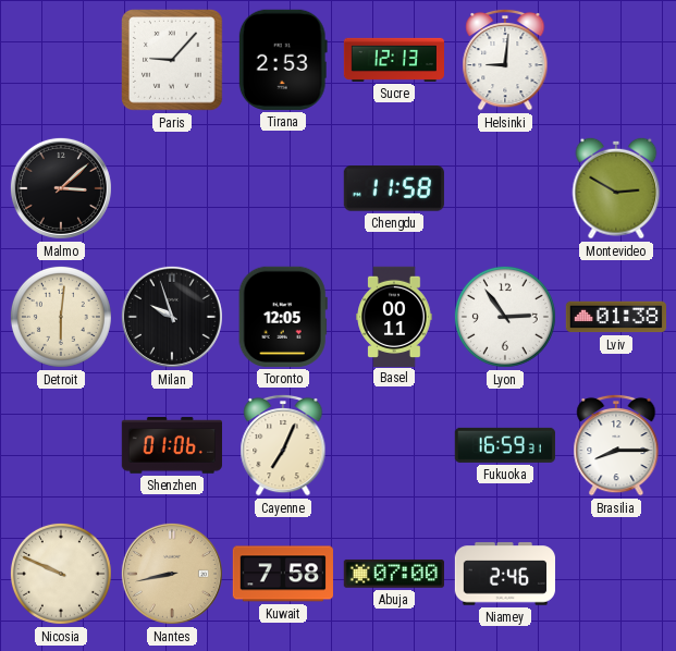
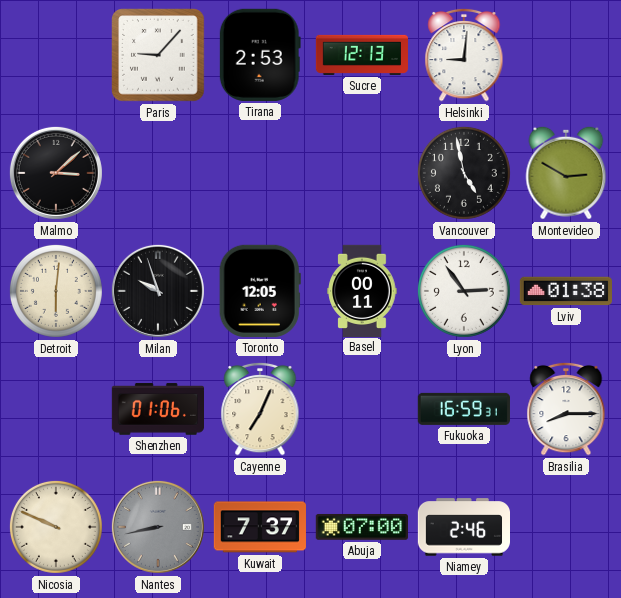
Chengdu: 11:58 -> none
Vancouver: none -> 4:58
Nantes dial: champagne -> grey
Kuwait: 7:58 -> 7:37
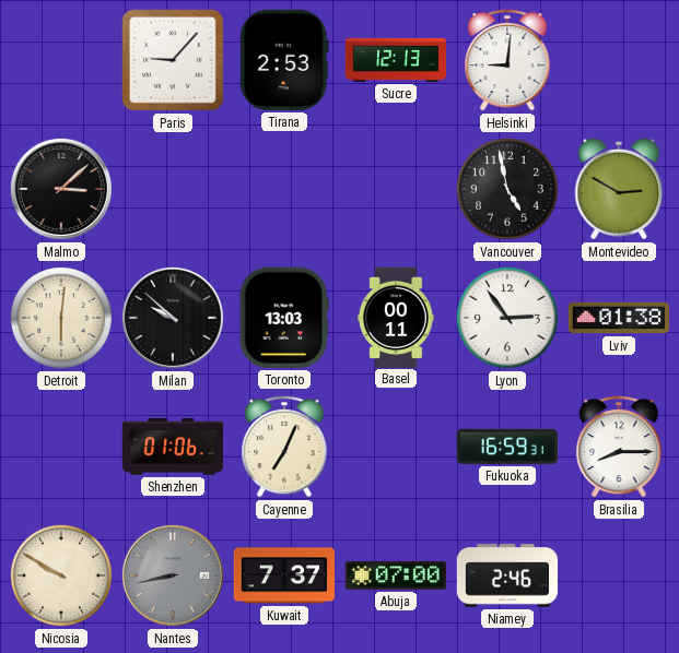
Milan: 9:57 -> 9:52
Toronto: 12:05 -> 13:03
Nicosia: 9:49 -> 9:50
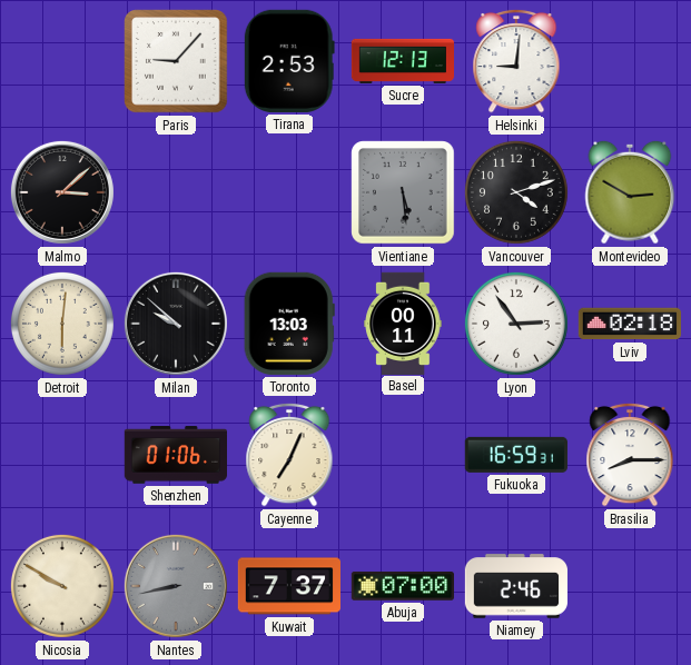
Vientiane: none -> 5:29
Vancouver: 4:58 -> 4:12
Lviv: 01:38 -> 02:18
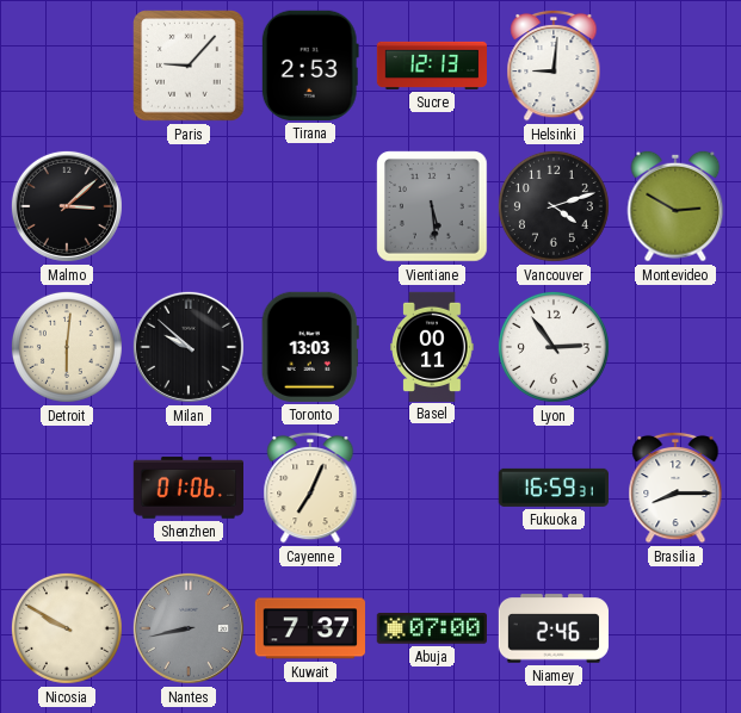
Lviv: 02:18 -> none
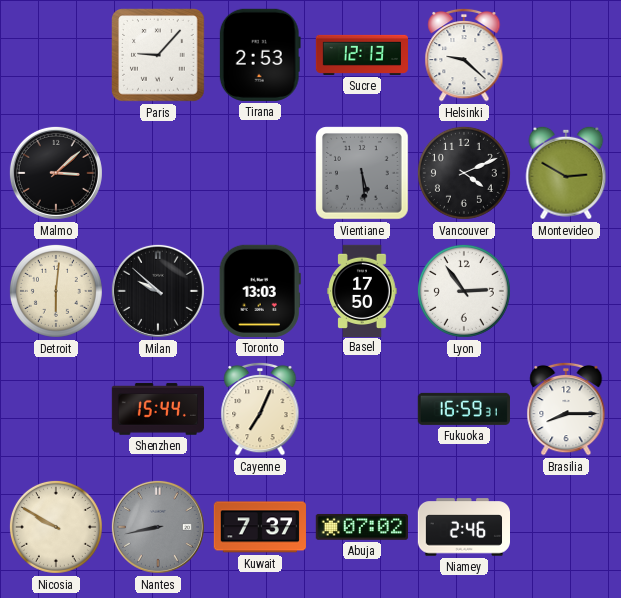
Helsinki: 9:01 -> 9:22
Vancouver: 4:12 -> 4:11
Basel: 00:11 -> 17:50
Shenzhen: 01:06 -> 15:44
Abuja: 07:00 -> 07:02
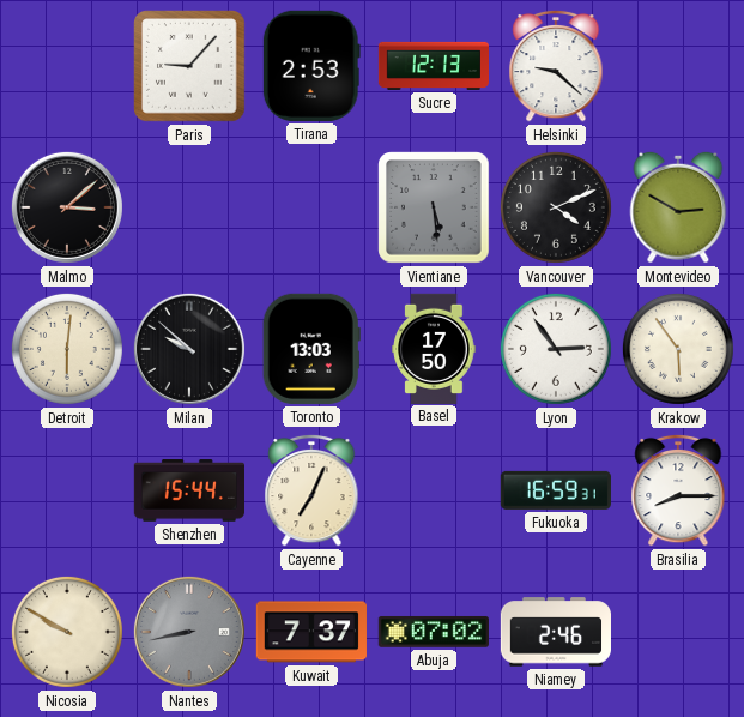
Krakow: none -> 5:54
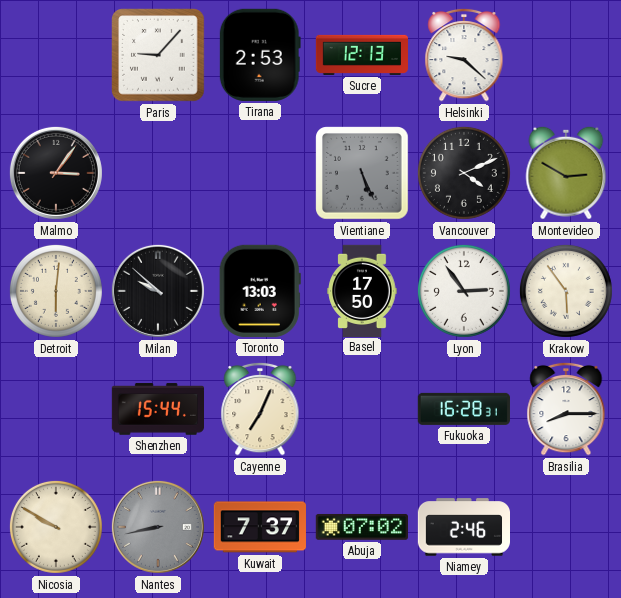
Malmo: 3:08 -> 3:06
Vientiane: 5:29 -> 5:26
Fukuoka: 16:59 -> 16:28
